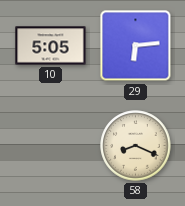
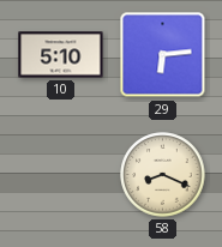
10: 5:05 -> 5:10
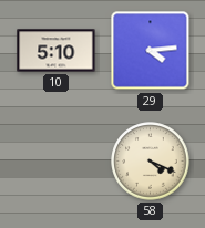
29: 6:14 -> 4:14
58: 8:19 -> 4:19
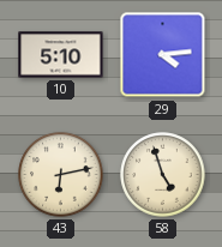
43: none -> 6:13
58: 4:19 -> 4:57
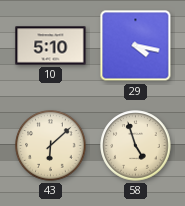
29: 4:14 -> 4:17
43: 6:13 -> 6:08
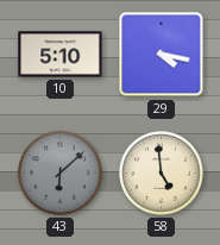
43 dial: cream -> grey
58: 4:57 -> 4:59
